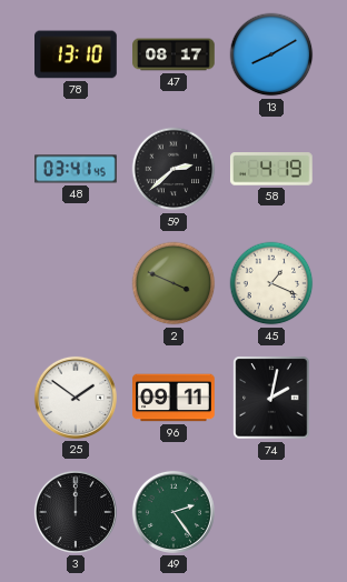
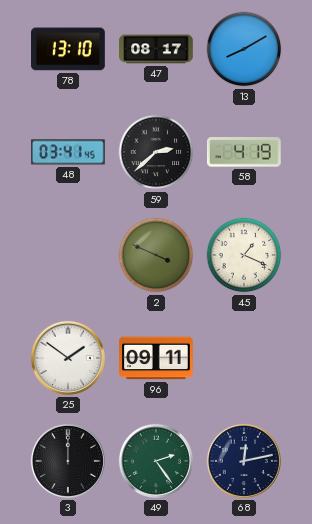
74: 2:02 -> none
68: none -> 12:13
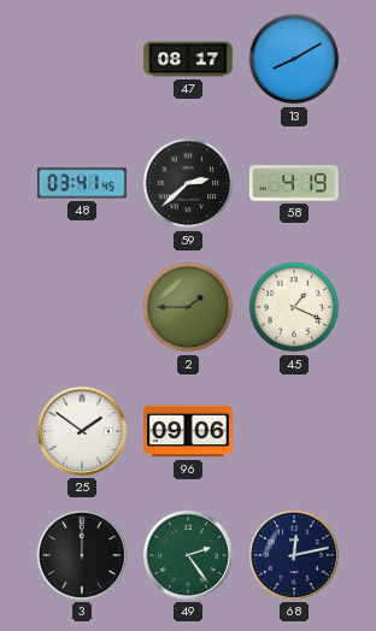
78: 13:10 -> none
2: 3:49 -> 1:45
96: 09:11 -> 09:06
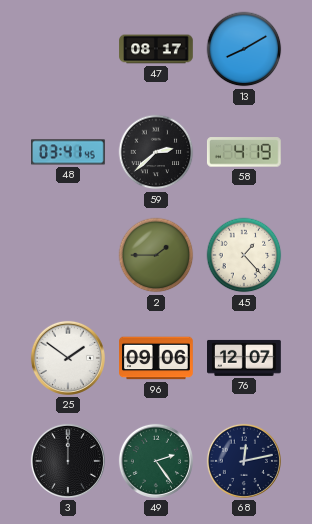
45: 1:19 -> 1:23
76: none -> 12:07
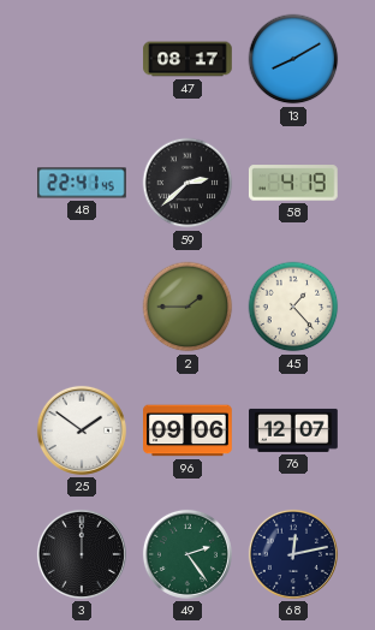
48: 03:41 -> 22:41
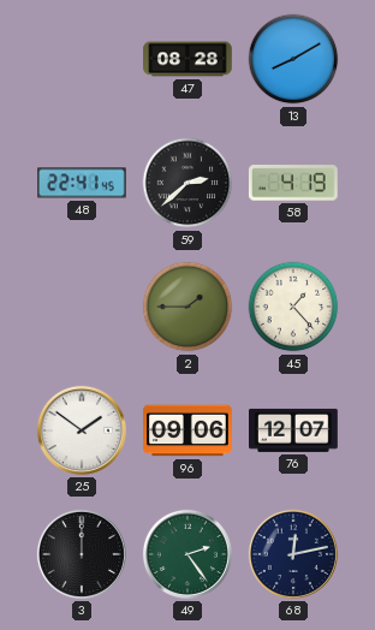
47: 08:17 -> 08:28
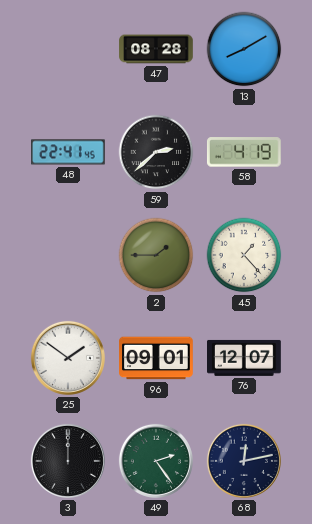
96: 09:06 -> 09:01
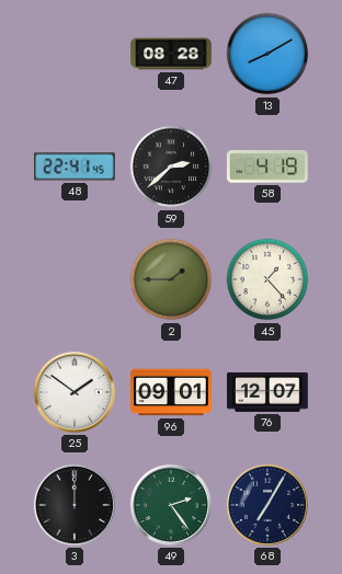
68: 12:13 -> 7:05
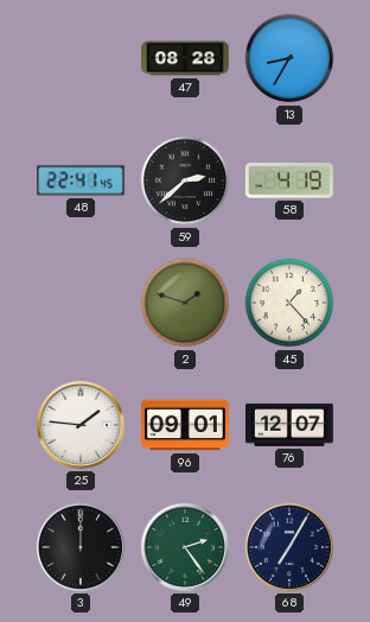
13: 8:10 -> 8:35
2: 1:45 -> 1:48
25: 1:51 -> 1:46
